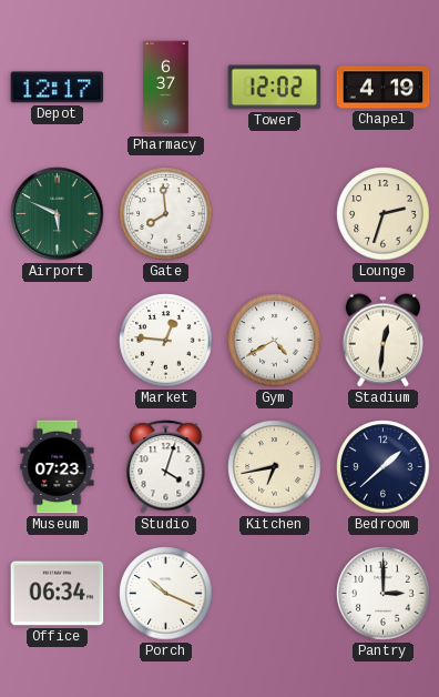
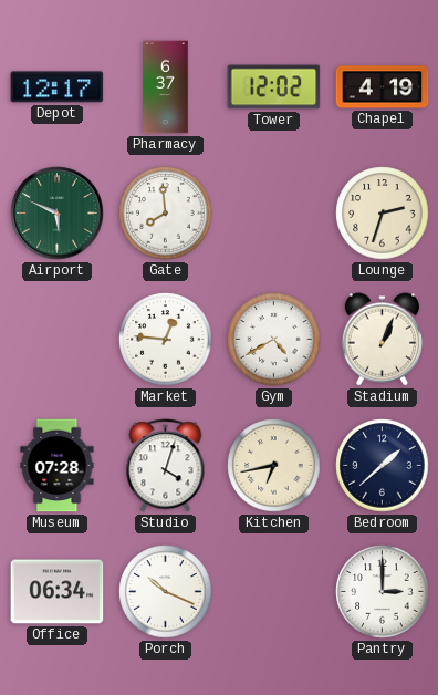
Stadium: 12:31 -> 1:04
Museum: 07:23 -> 07:28
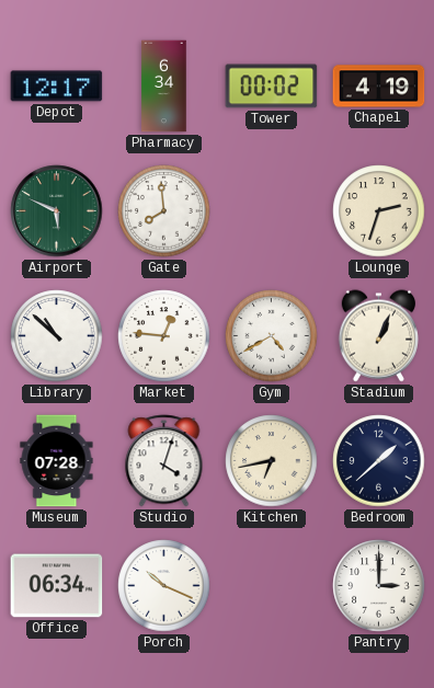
Pharmacy: 6:37 -> 6:34
Tower: 12:02 -> 00:02
Library: none -> 10:52
